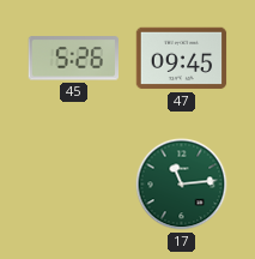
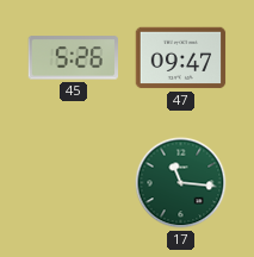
47: 09:45 -> 09:47
17: 11:14 -> 11:16
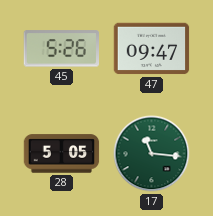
28: none -> 5:05
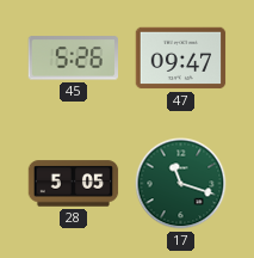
17: 11:16 -> 11:18
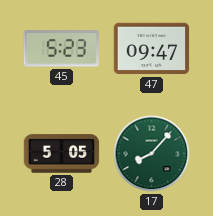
45: 5:26 -> 5:23
17: 11:18 -> 8:07
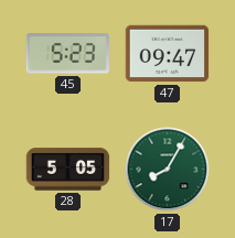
17: 8:07 -> 8:05
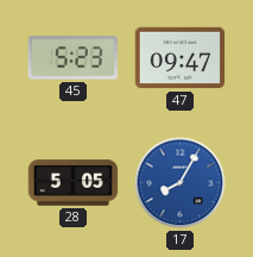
17 dial: green -> blue
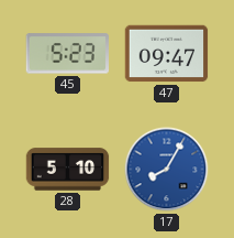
28: 5:05 -> 5:10
